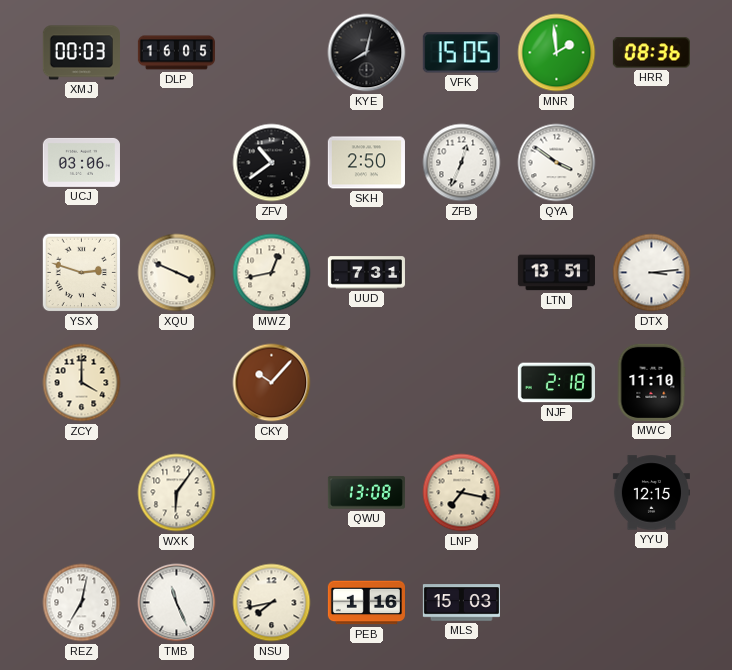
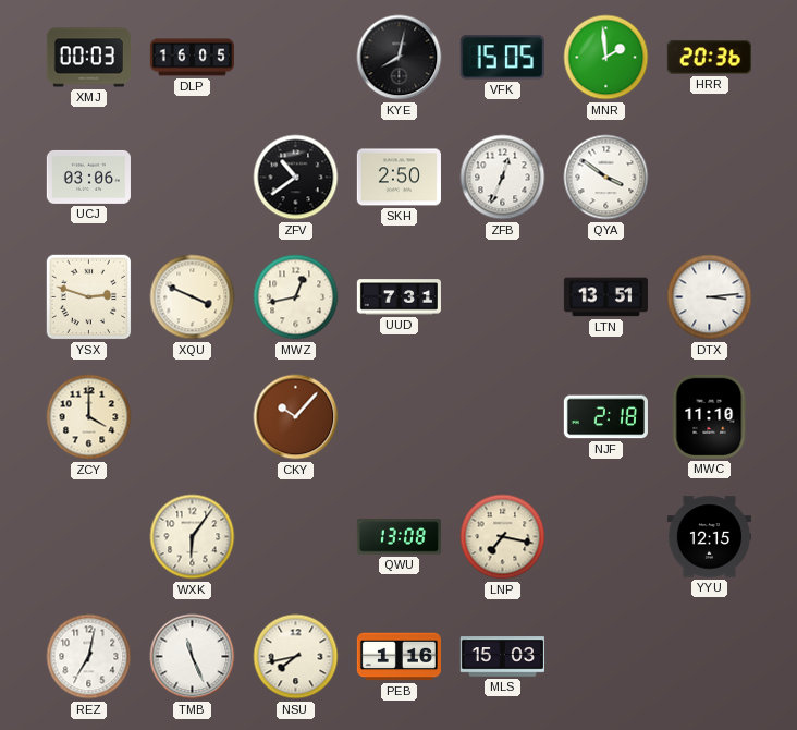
HRR: 08:36 -> 20:36
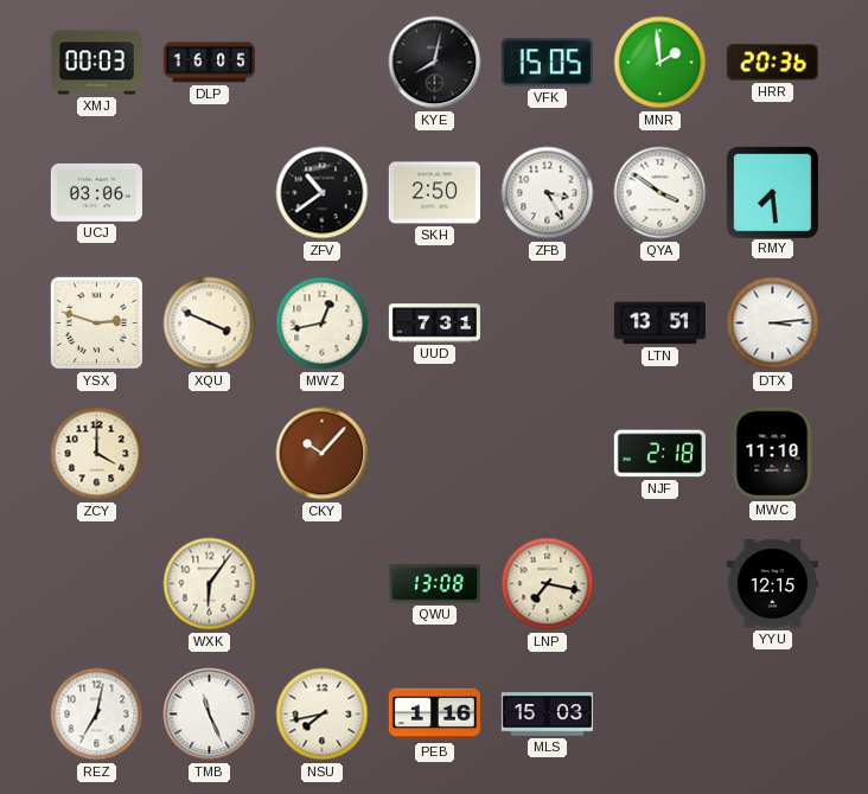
ZFB: 12:34 -> 3:25
RMY: none -> 7:29
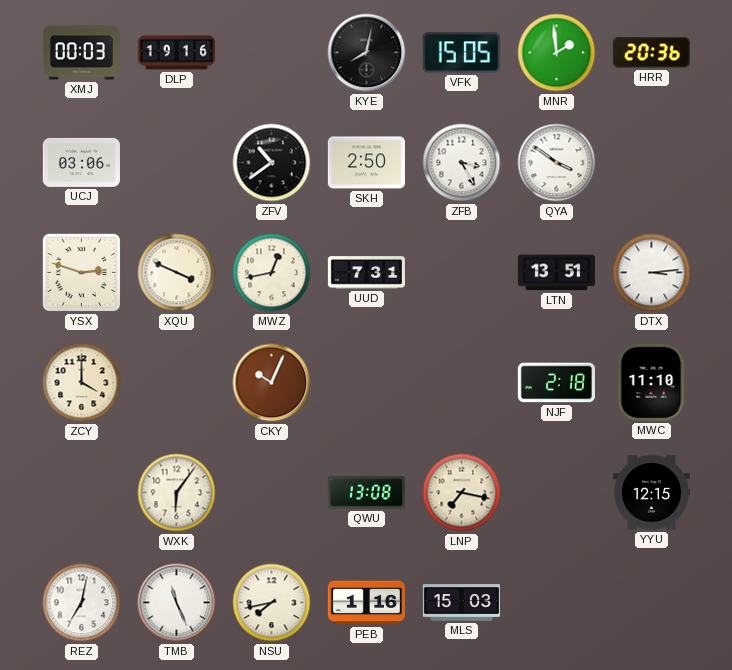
DLP: 16:05 -> 19:16
RMY: 7:29 -> none
CKY: 10:07 -> 10:04
